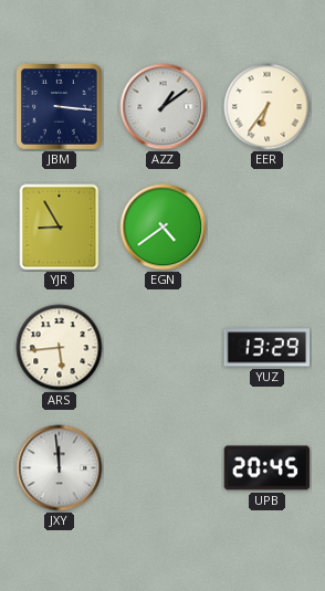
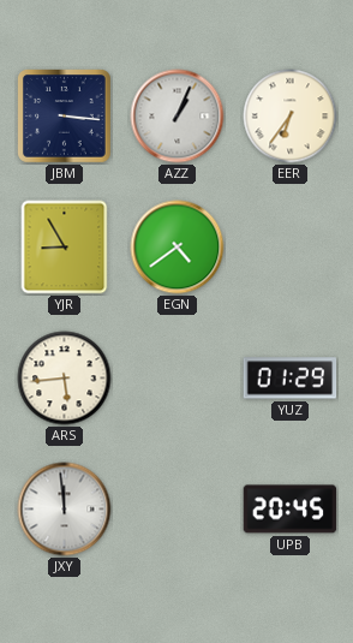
AZZ: 1:09 -> 1:04
YUZ: 13:29 -> 01:29
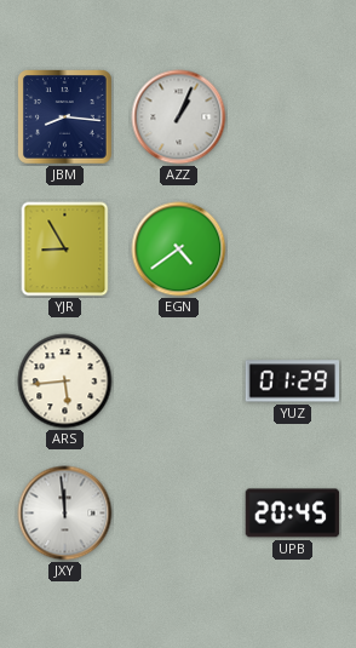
JBM: 3:16 -> 8:16
EER: 6:36 -> none
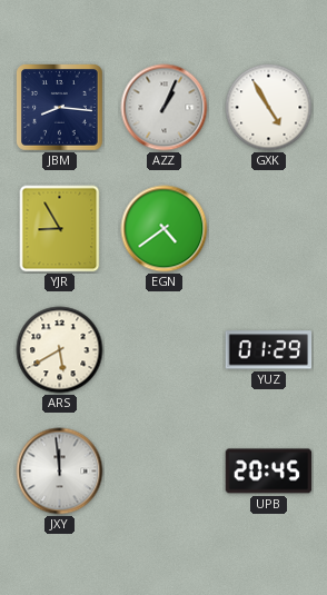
GXK: none -> 4:55
ARS: 5:44 -> 5:40
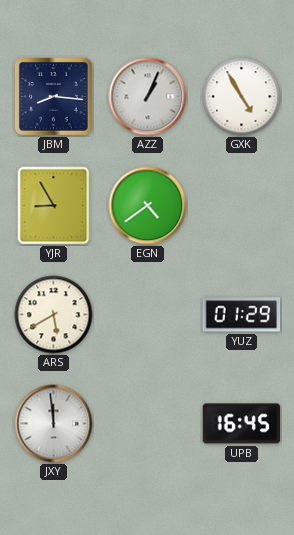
UPB: 20:45 -> 16:45
